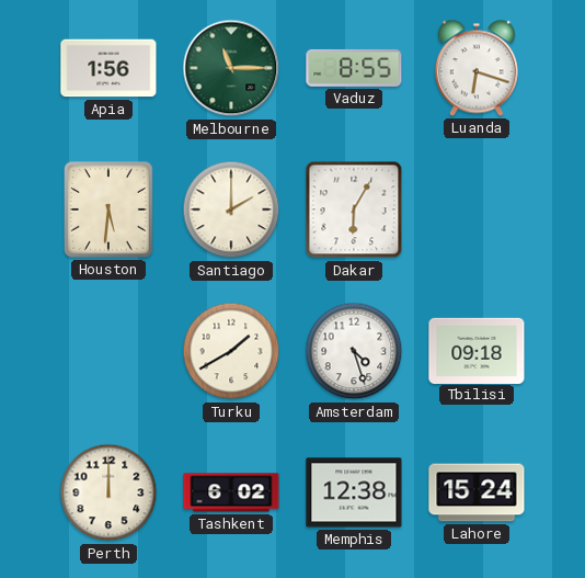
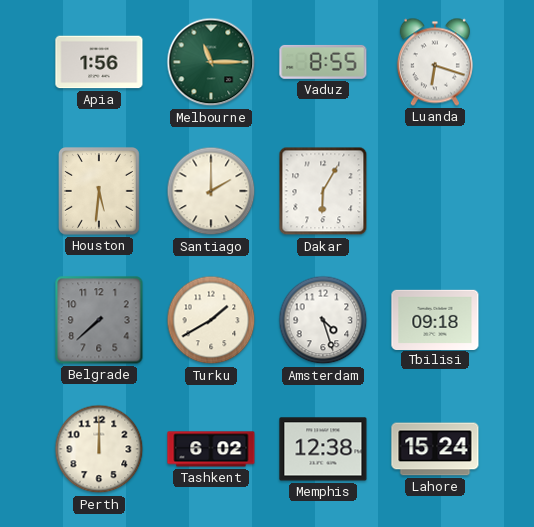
Belgrade: none -> 7:38
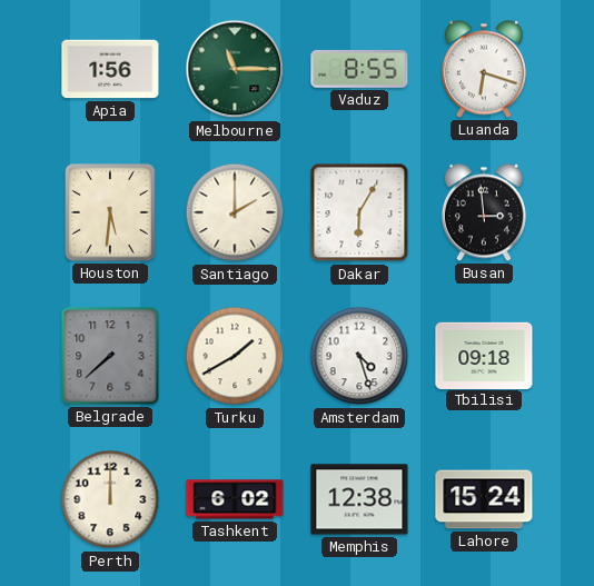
Busan: none -> 2:59
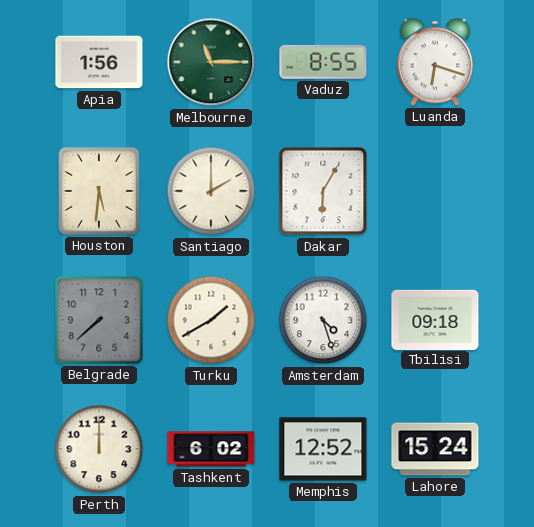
Busan: 2:59 -> none
Memphis: 12:38 -> 12:52
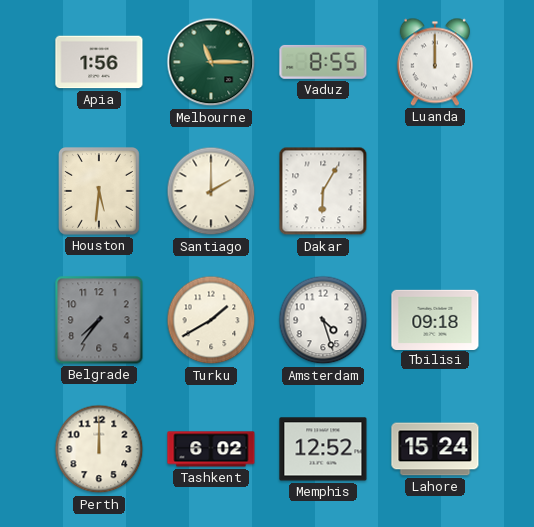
Luanda: 6:18 -> 12:00
Belgrade: 7:38 -> 7:36
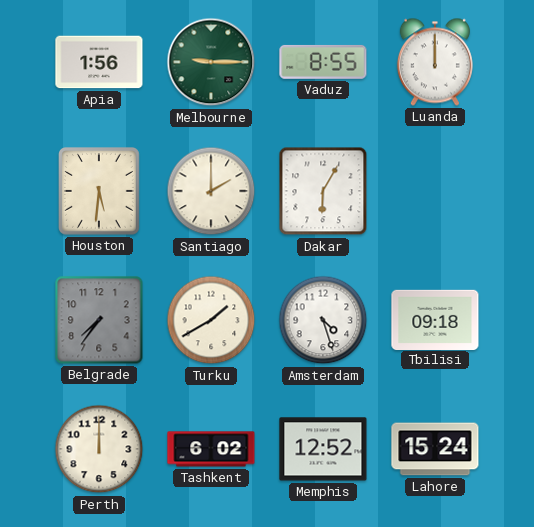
Melbourne: 11:15 -> 9:15
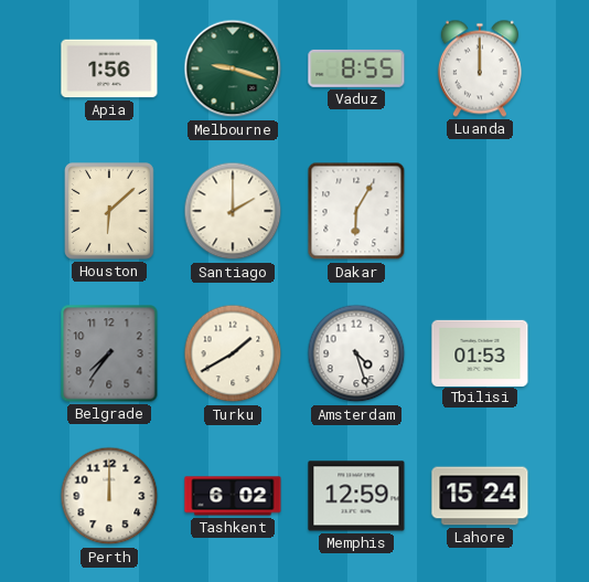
Melbourne: 9:15 -> 9:18
Houston: 5:31 -> 6:08
Tbilisi: 09:18 -> 01:53
Memphis: 12:52 -> 12:59
